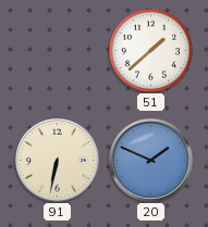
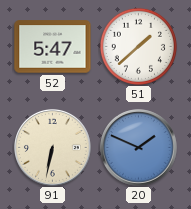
52: none -> 5:47
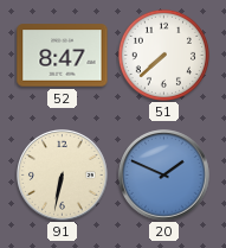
52: 5:47 -> 8:47
51: 1:38 -> 7:38
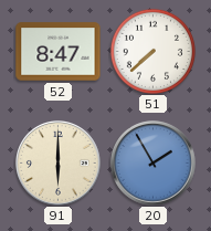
91: 6:32 -> 6:00
20: 1:49 -> 1:55
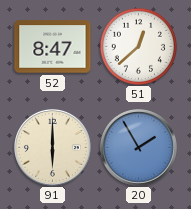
51: 7:38 -> 12:38
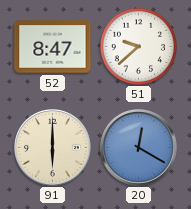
51: 12:38 -> 9:38
20: 1:55 -> 12:20
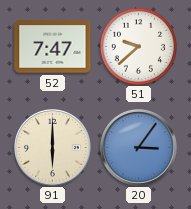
52: 8:47 -> 7:47
20: 12:20 -> 3:06
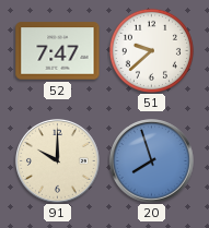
91: 6:00 -> 10:00
20: 3:06 -> 7:57
